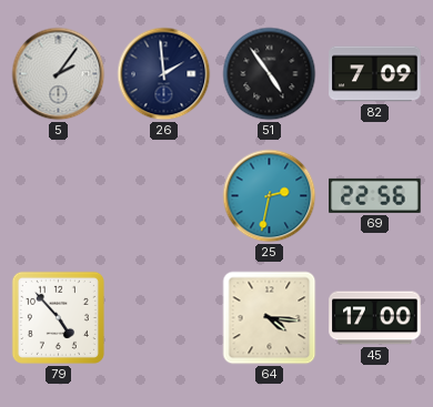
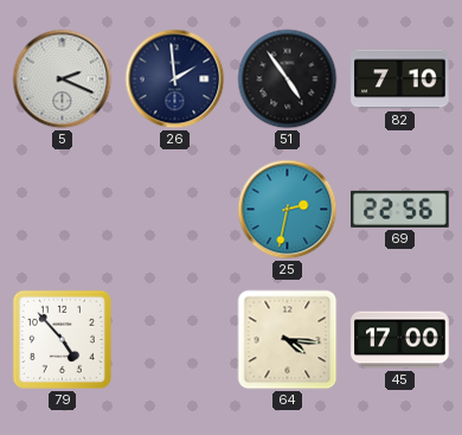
5: 2:06 -> 2:19
82: 7:09 -> 7:10
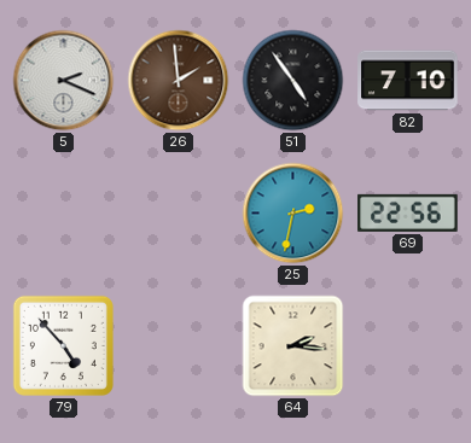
26 dial: navy -> brown
64: 4:16 -> 2:16
45: 17:00 -> none
